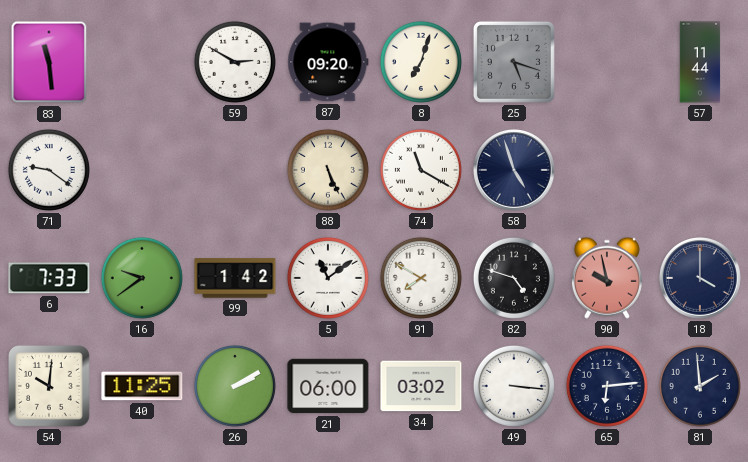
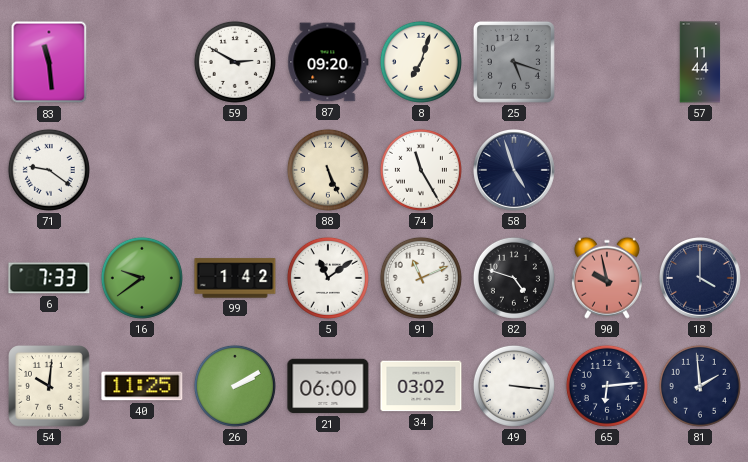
74: 11:20 -> 11:25
91: 7:50 -> 11:11
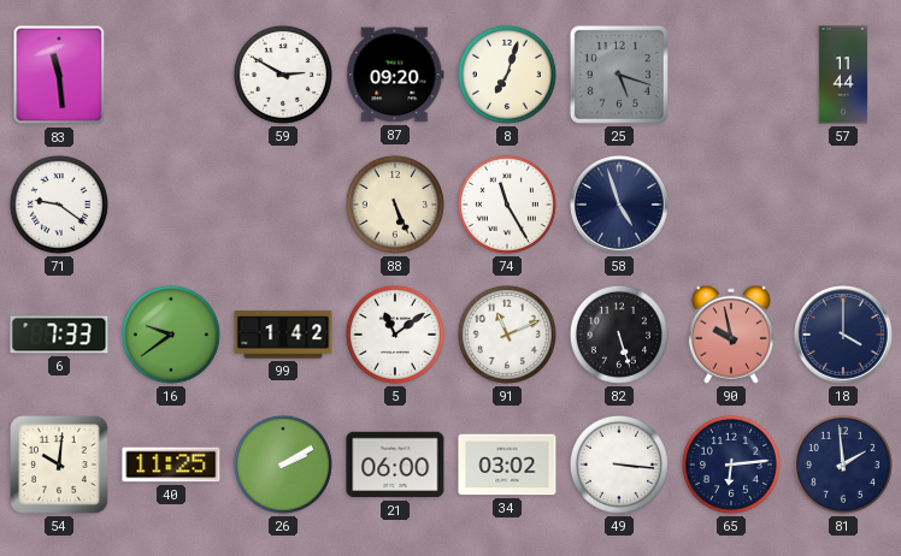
82: 4:48 -> 5:27
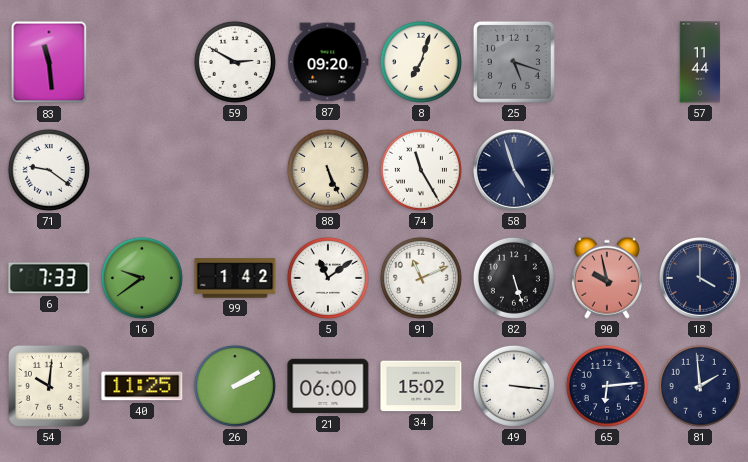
34: 03:02 -> 15:02
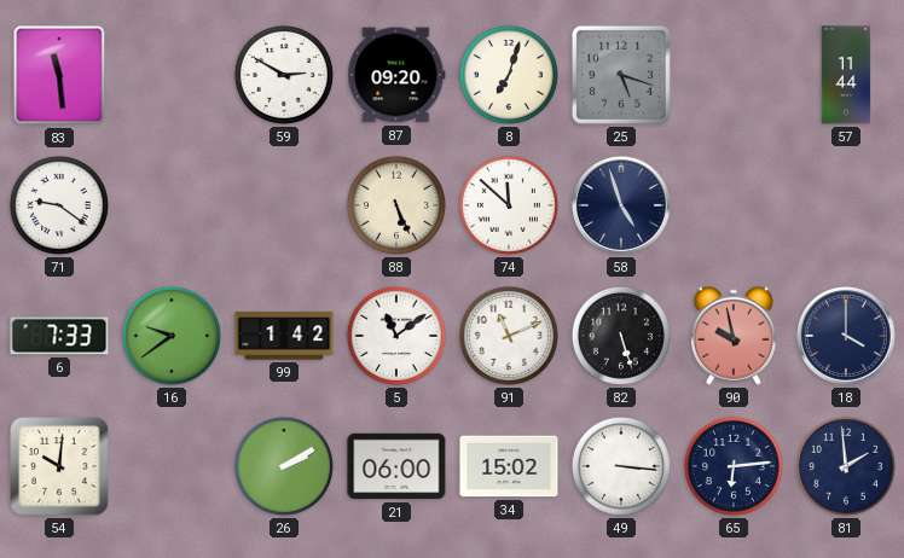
74: 11:25 -> 11:52
40: 11:25 -> none
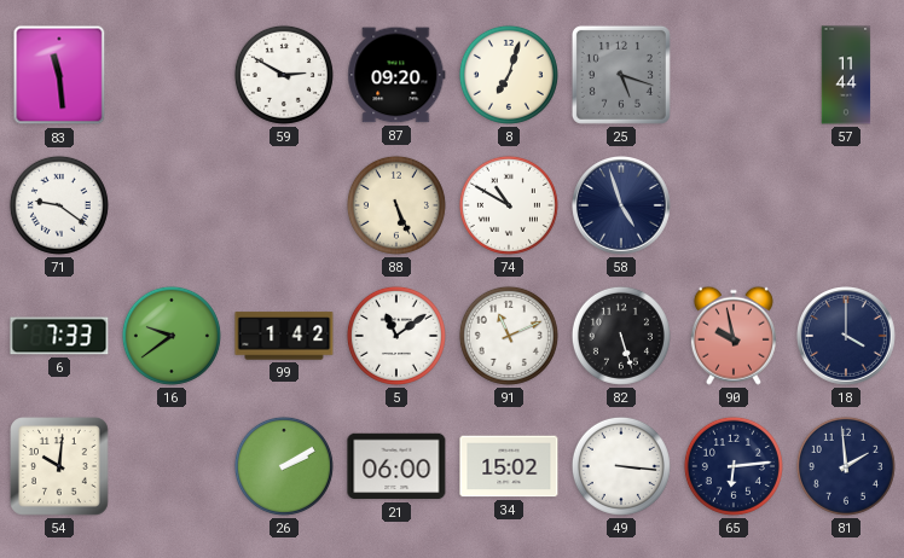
74: 11:52 -> 10:50
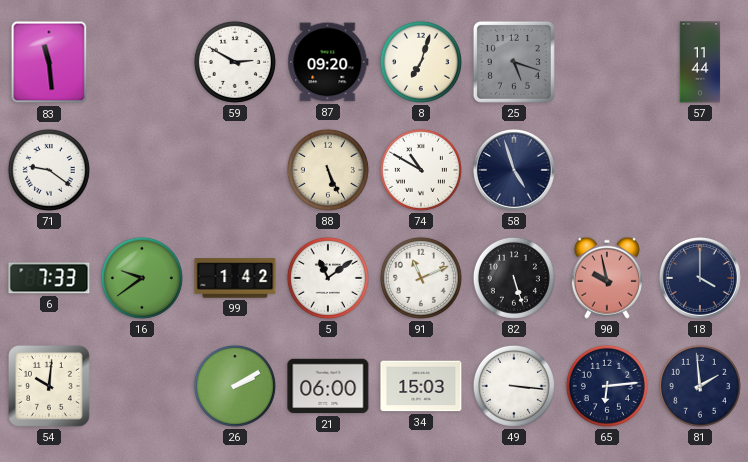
34: 15:02 -> 15:03
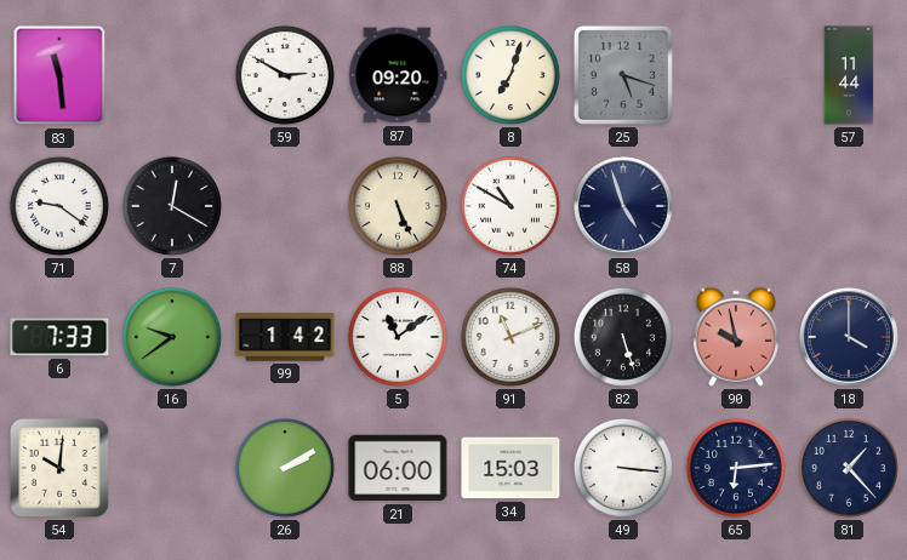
7: none -> 12:20
81: 1:59 -> 1:23
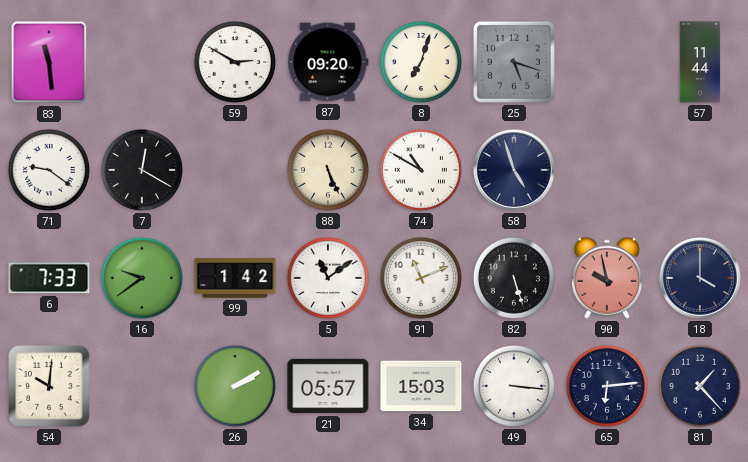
21: 06:00 -> 05:57
